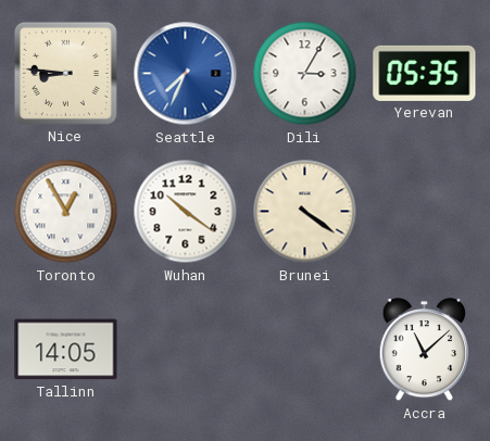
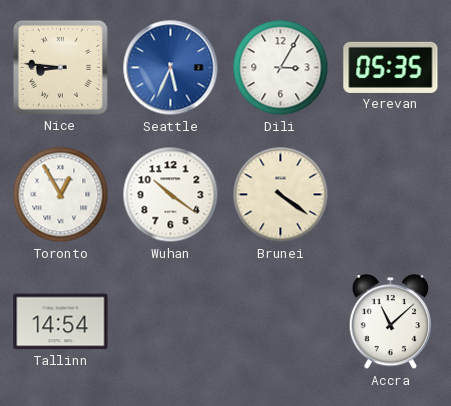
Seattle: 7:34 -> 5:34
Tallinn: 14:05 -> 14:54
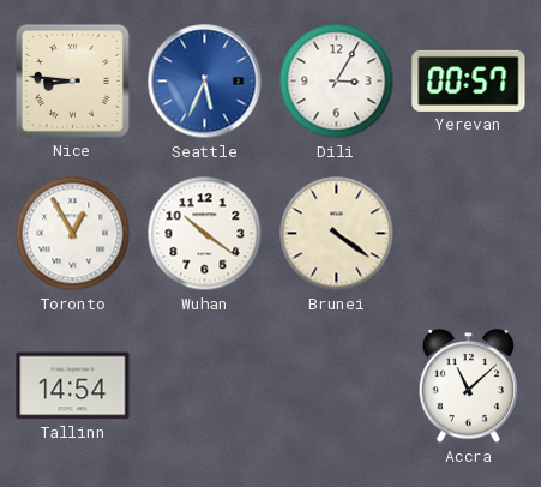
Yerevan: 05:35 -> 00:57
